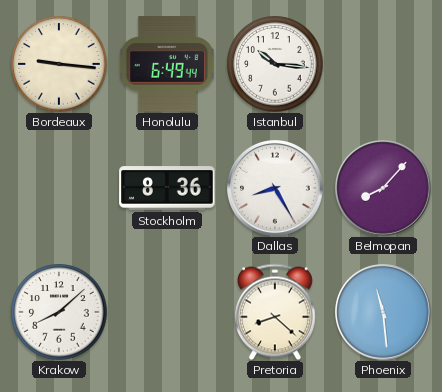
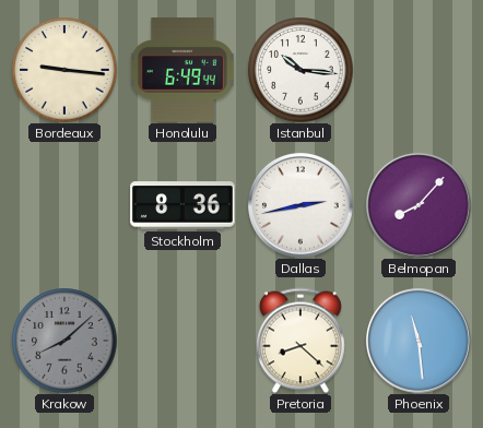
Dallas: 8:25 -> 2:43
Krakow dial: white -> grey
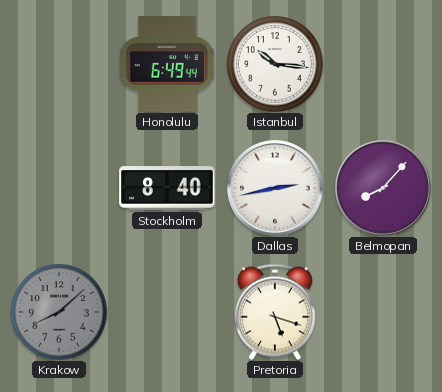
Bordeaux: 9:16 -> none
Stockholm: 8:36 -> 8:40
Pretoria: 8:22 -> 5:18
Phoenix: 11:29 -> none
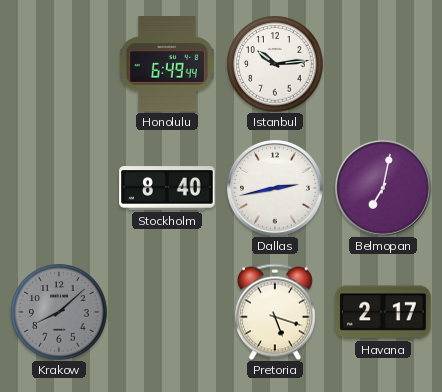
Istanbul: 10:16 -> 10:14
Belmopan: 8:07 -> 7:02
Havana: none -> 2:17
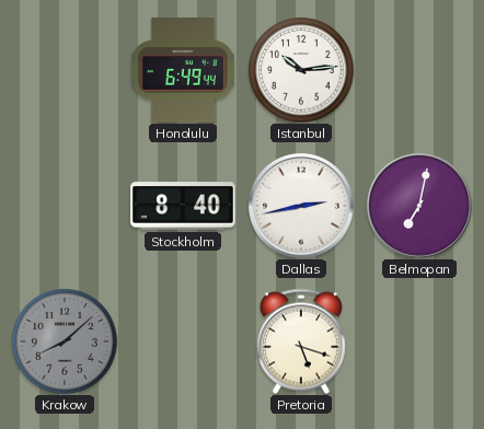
Havana: 2:17 -> none
